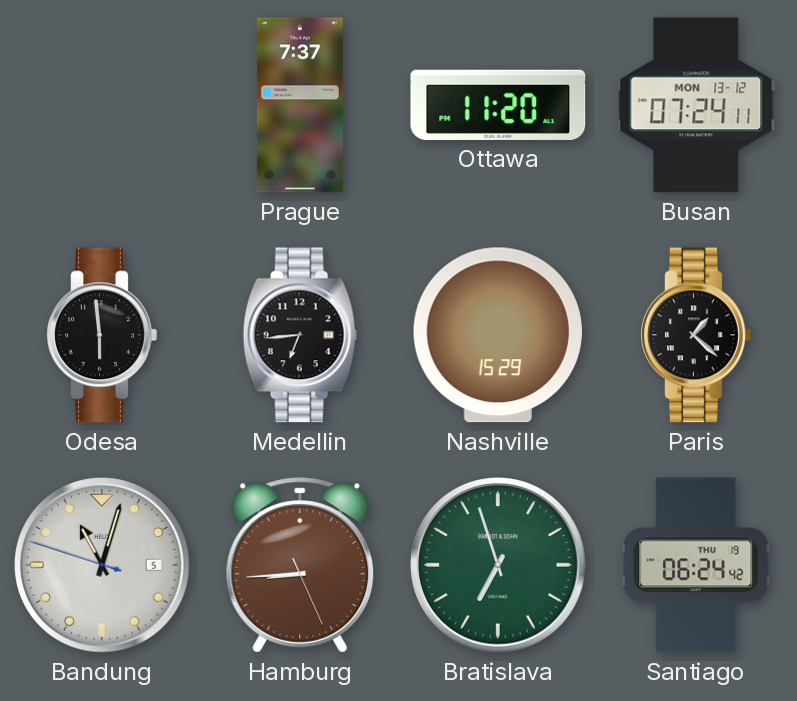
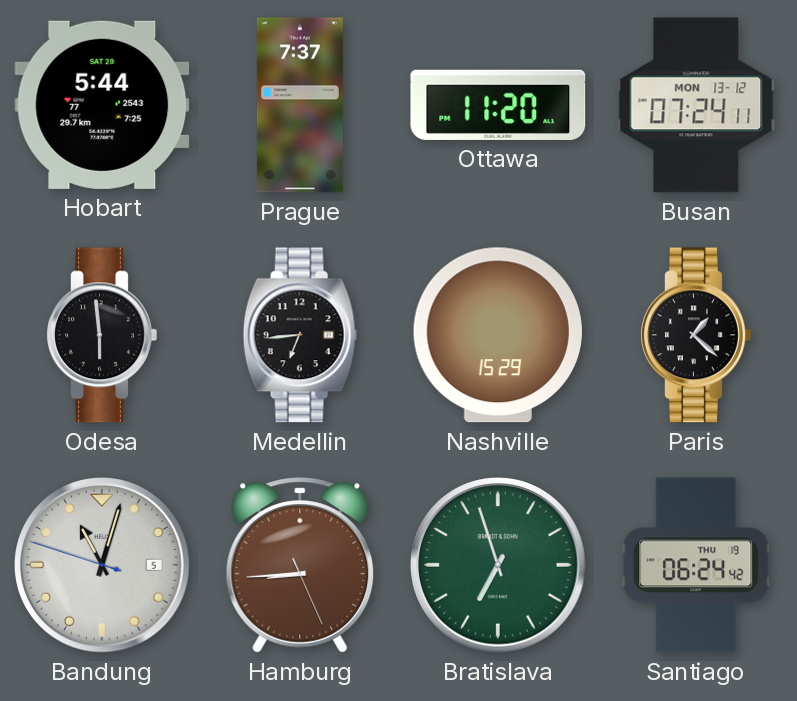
Hobart: none -> 5:44
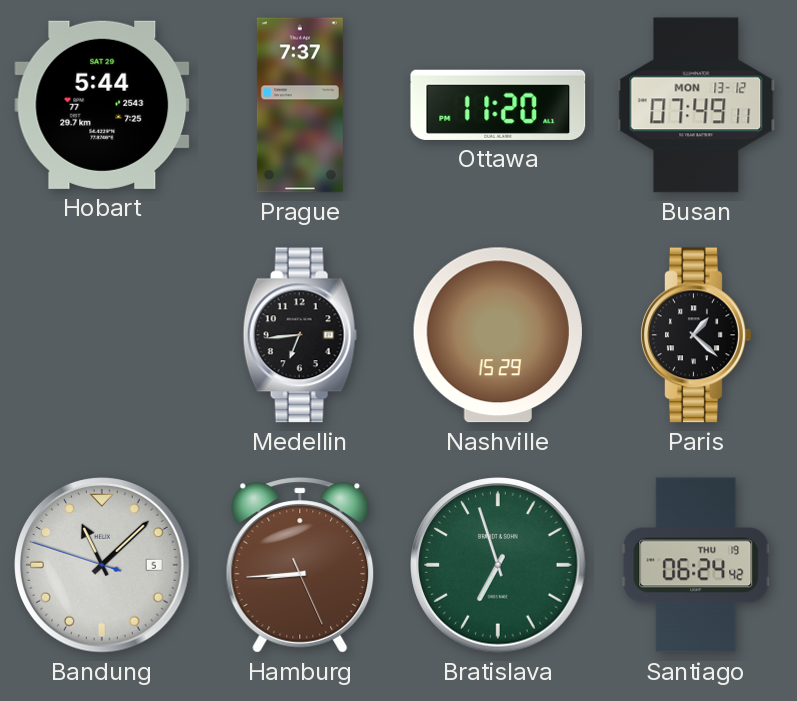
Busan: 07:24 -> 07:49
Odesa: 5:59 -> none
Bandung: 11:02 -> 11:07
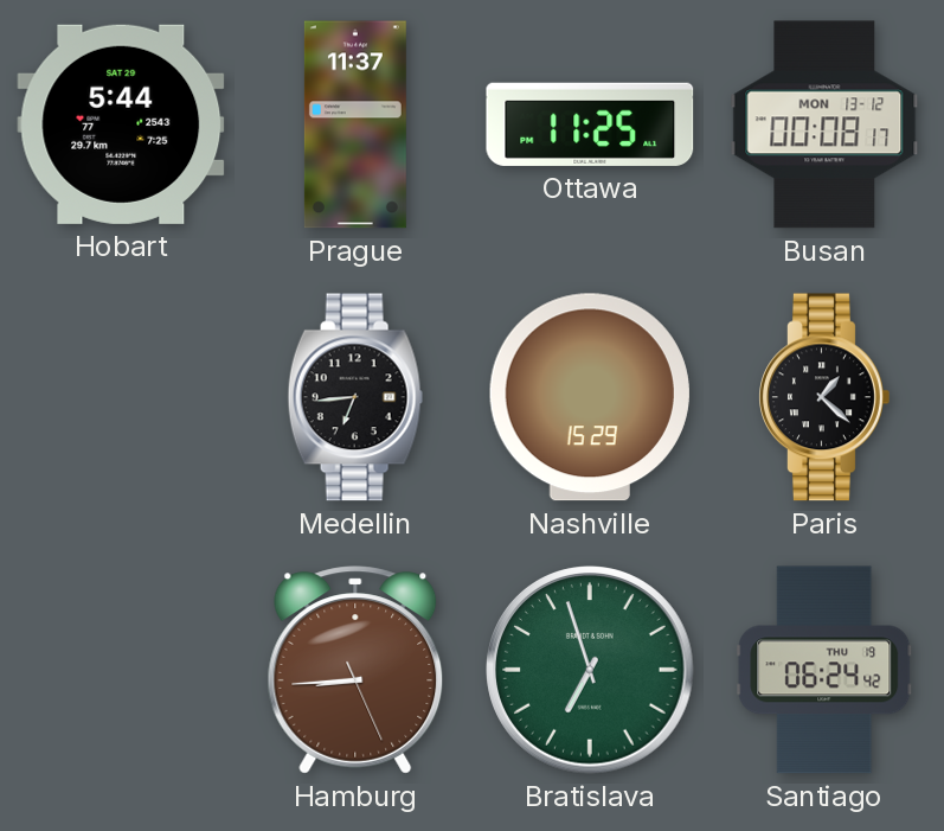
Prague: 7:37 -> 11:37
Ottawa: 11:20 -> 11:25
Busan: 07:49 -> 00:08
Bandung: 11:07 -> none
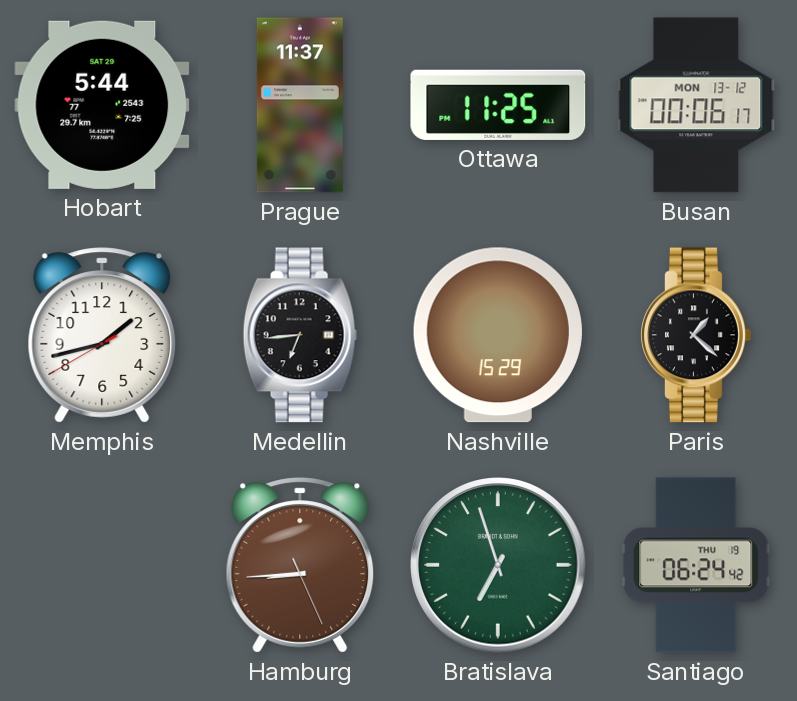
Busan: 00:08 -> 00:06
Memphis: none -> 1:42
